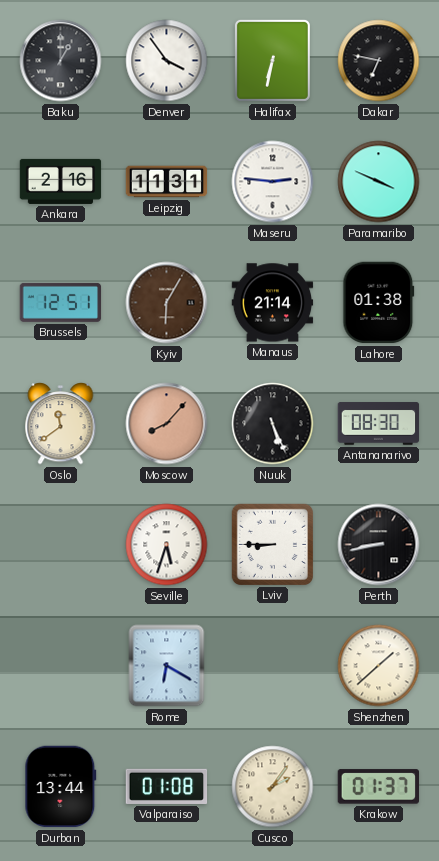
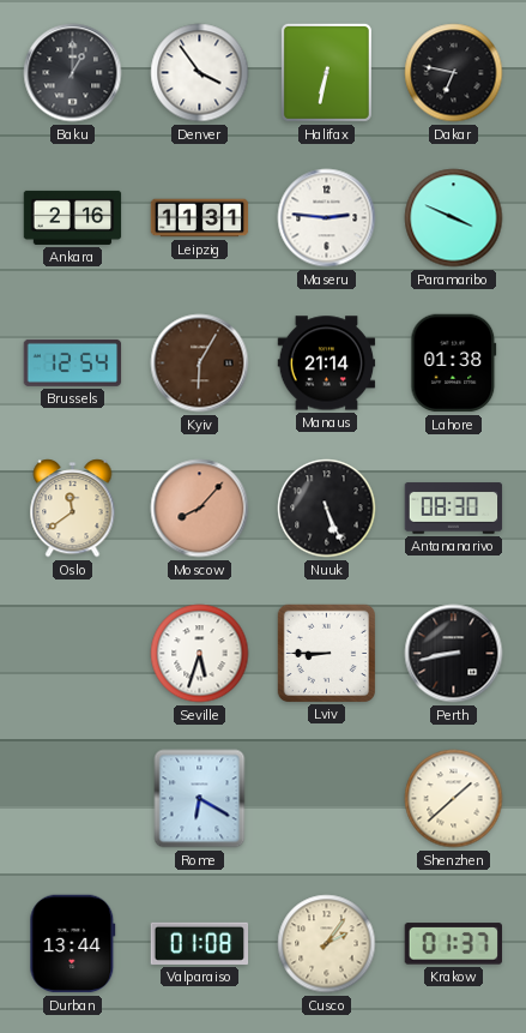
Brussels: 12:51 -> 12:54
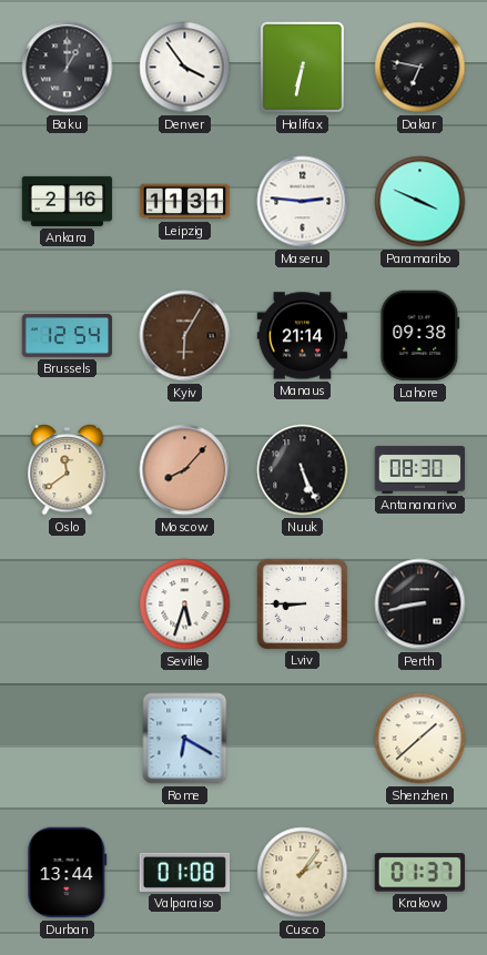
Lahore: 01:38 -> 09:38
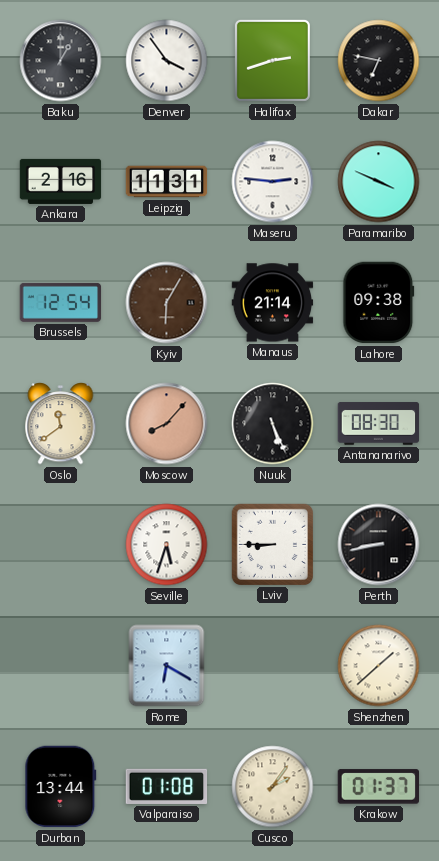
Halifax: 6:32 -> 2:42
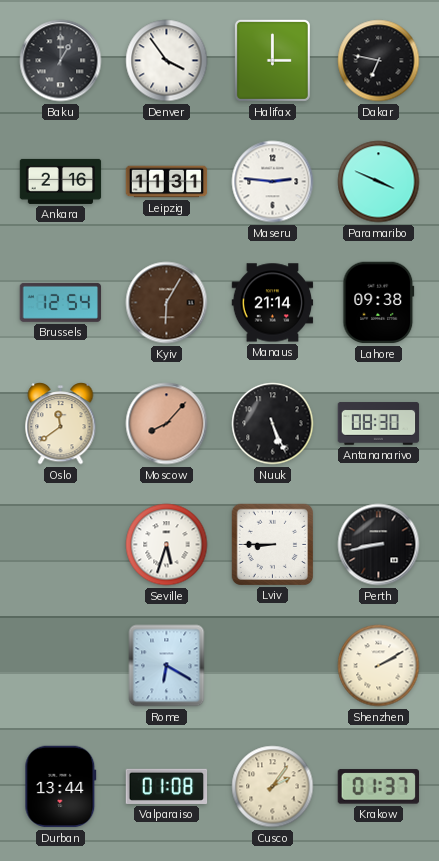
Halifax: 2:42 -> 3:00
Shenzhen: 1:38 -> 2:10
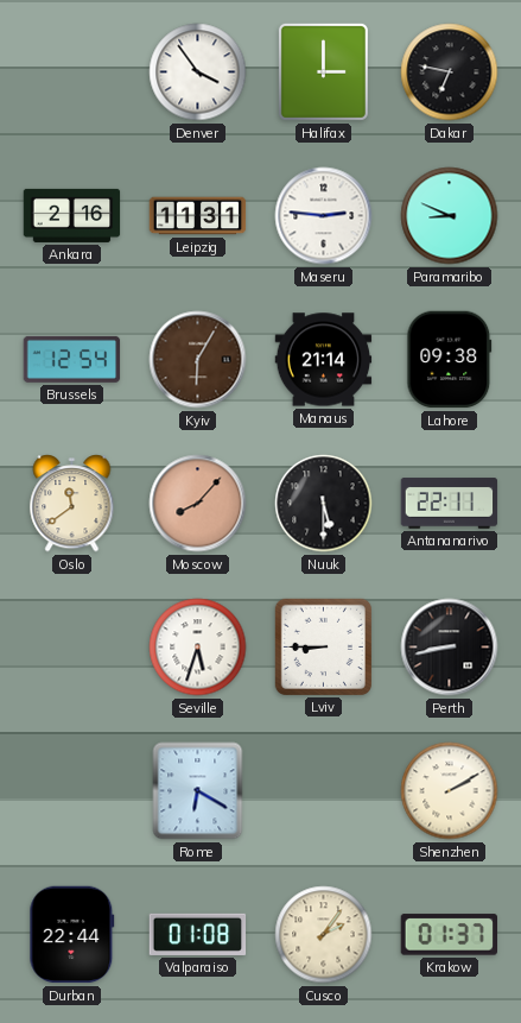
Baku: 1:00 -> none
Paramaribo: 3:49 -> 8:49
Nuuk: 5:26 -> 5:30
Antananarivo: 08:30 -> 22:11
Durban: 13:44 -> 22:44
